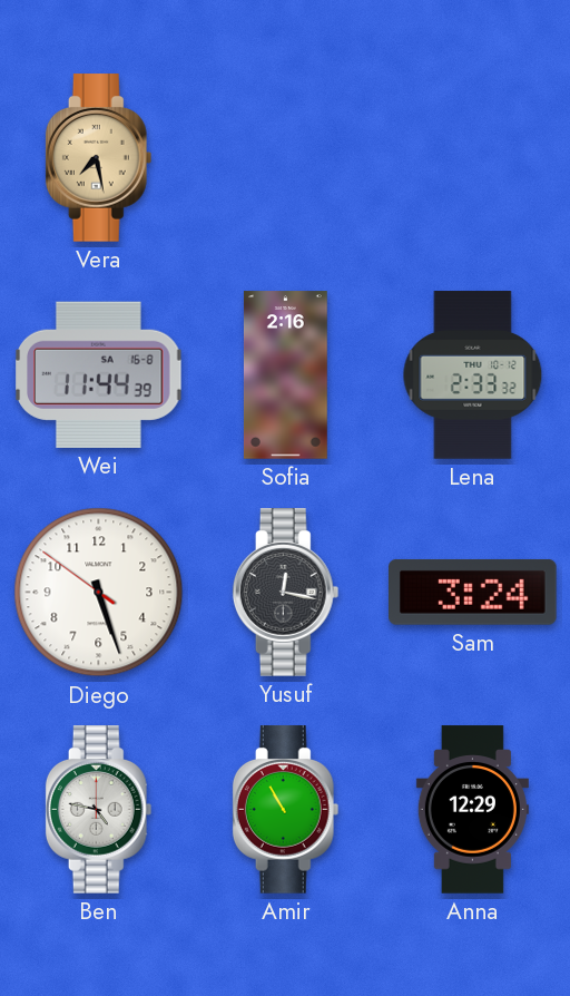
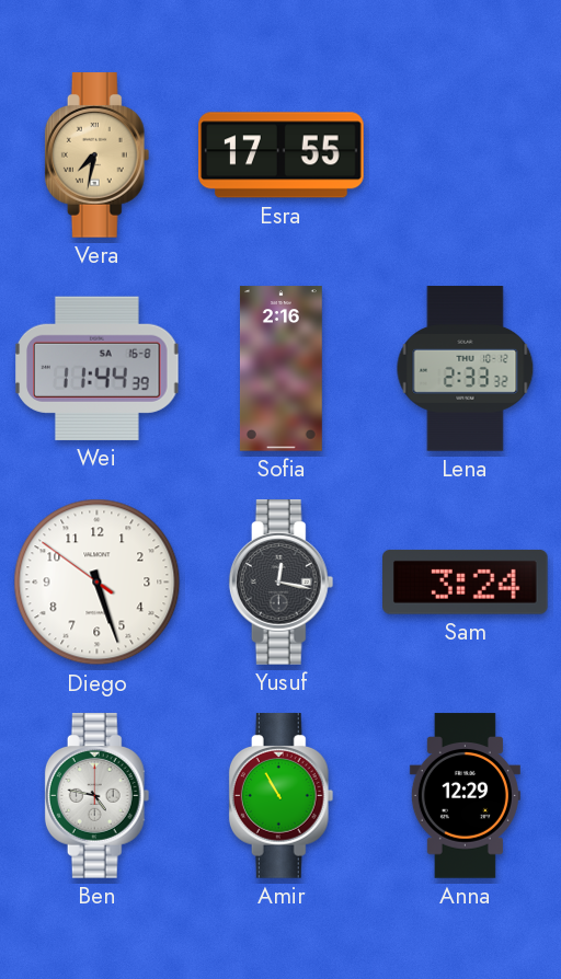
Vera: 7:28 -> 7:32
Esra: none -> 17:55
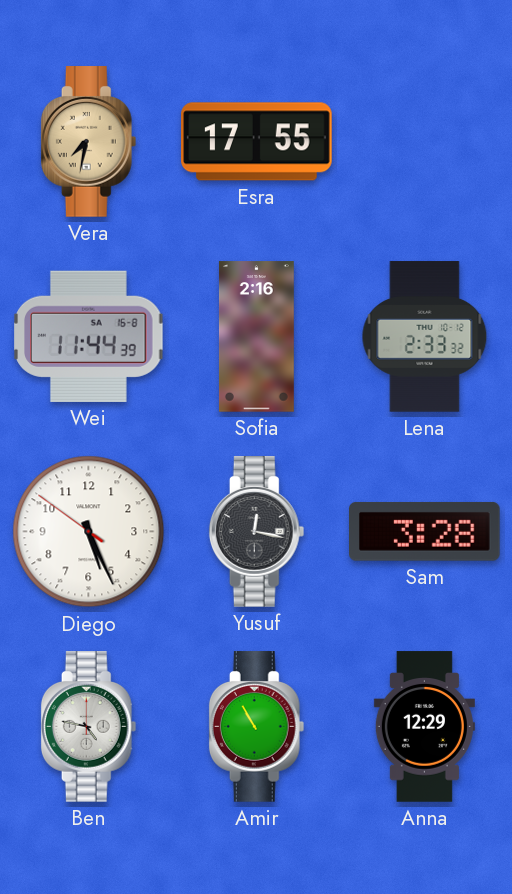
Diego: 5:26 -> 5:25
Sam: 3:24 -> 3:28
